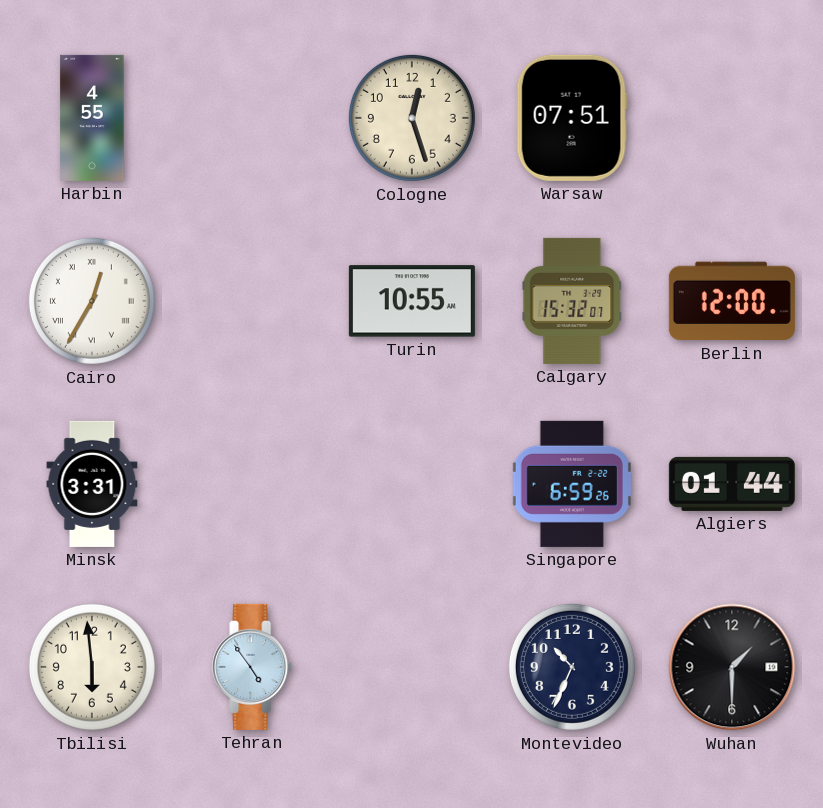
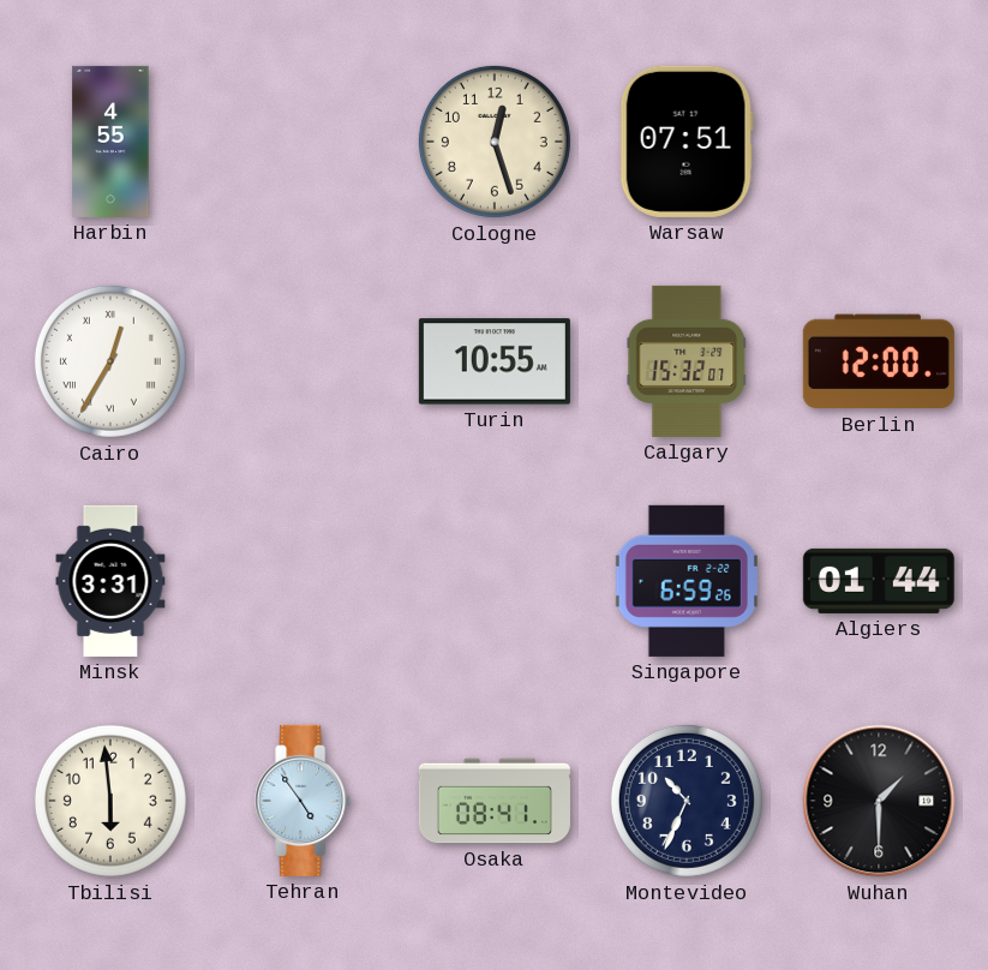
Osaka: none -> 08:41
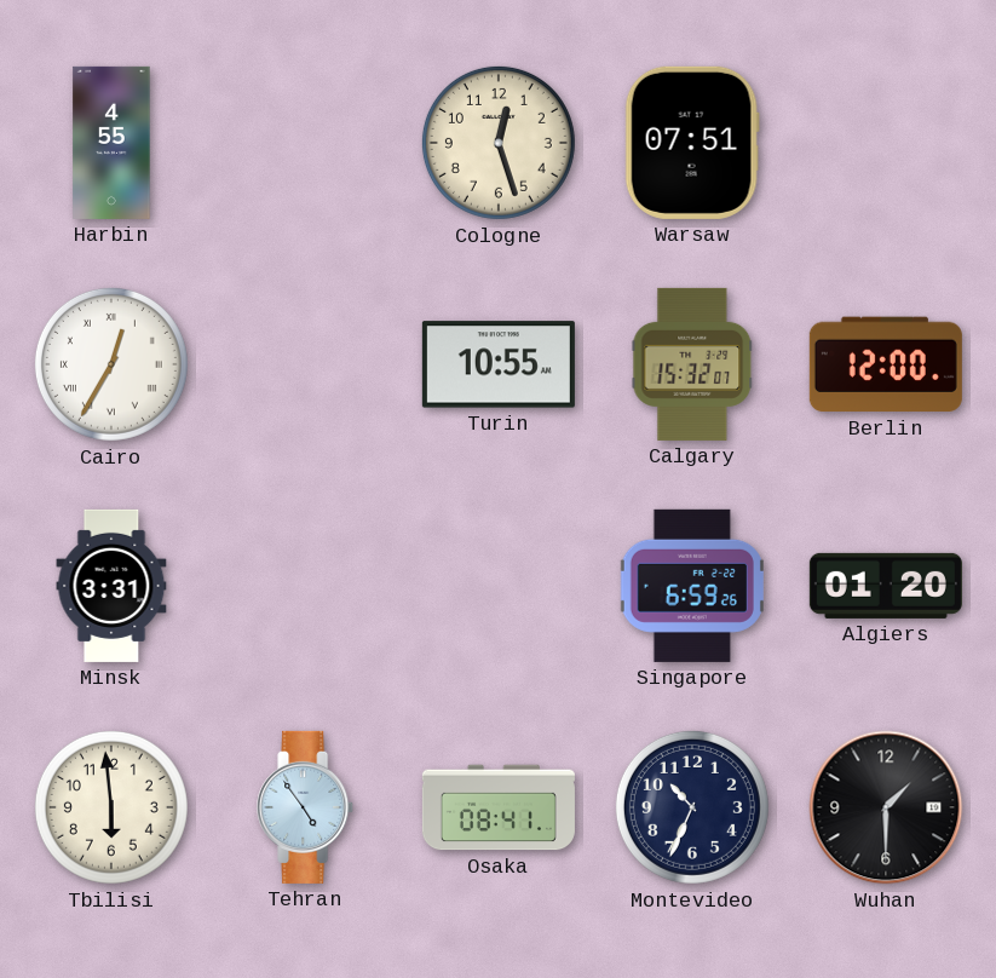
Algiers: 01:44 -> 01:20
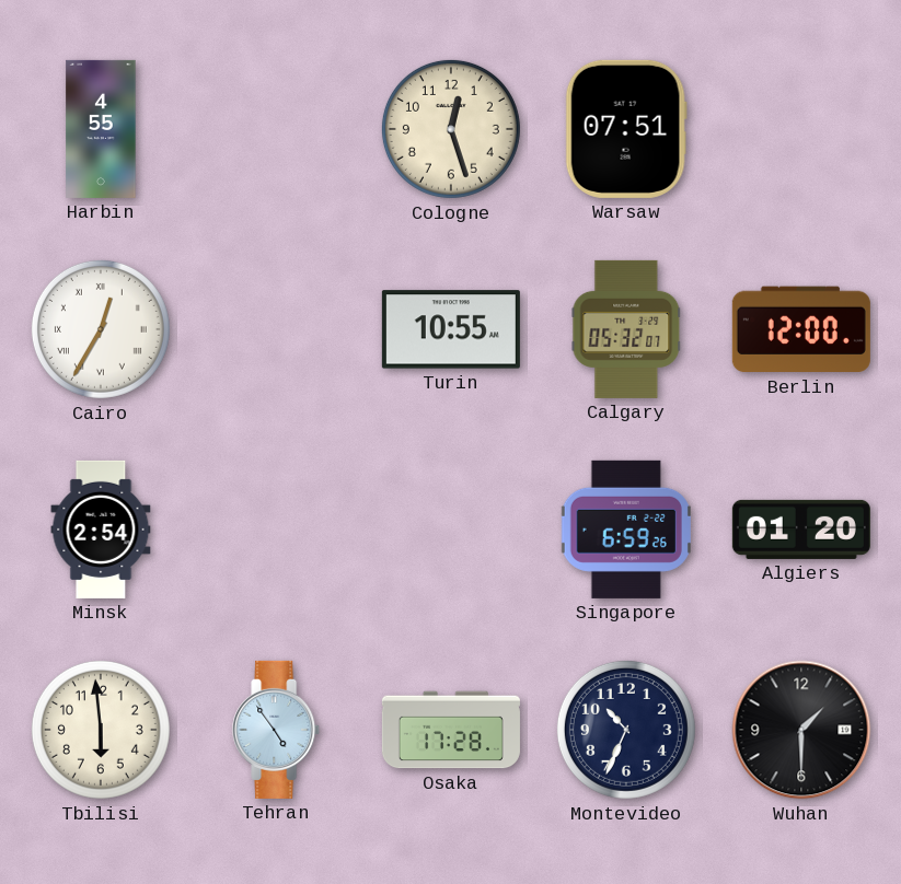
Calgary: 15:32 -> 05:32
Minsk: 3:31 -> 2:54
Osaka: 08:41 -> 17:28
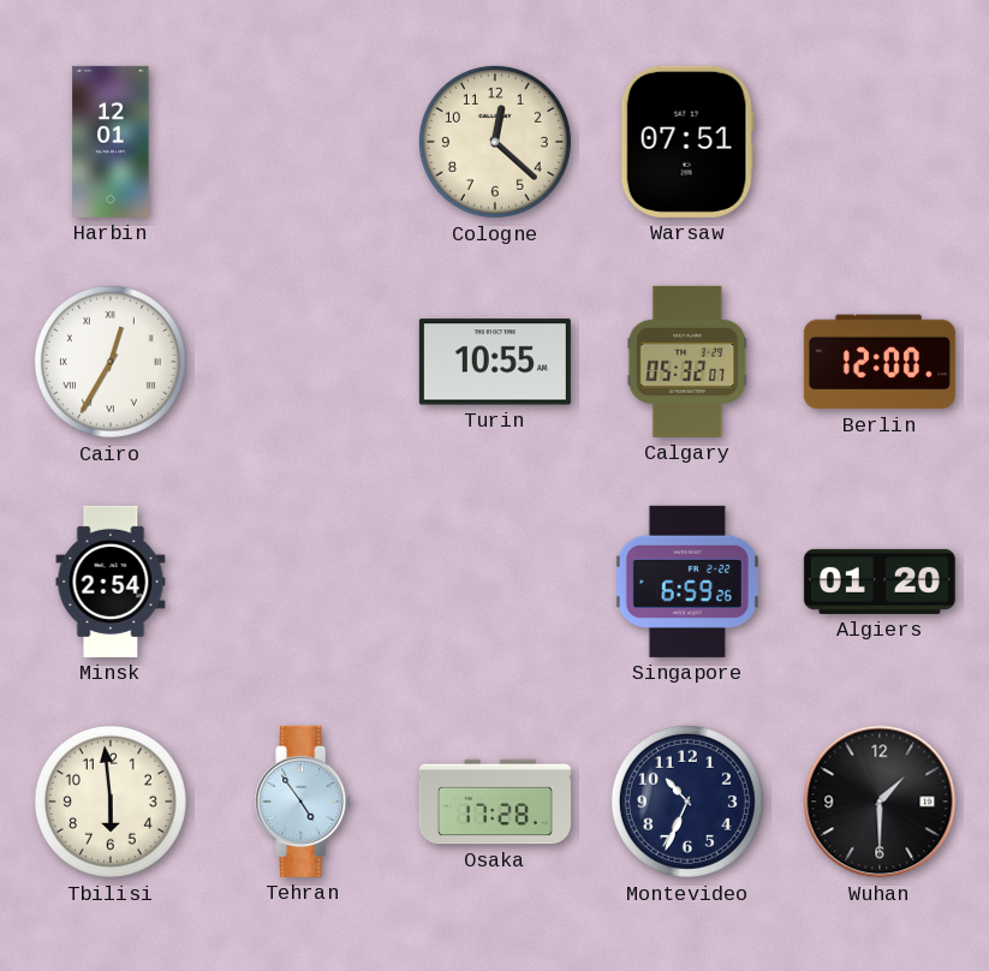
Harbin: 4:55 -> 12:01
Cologne: 12:27 -> 12:22
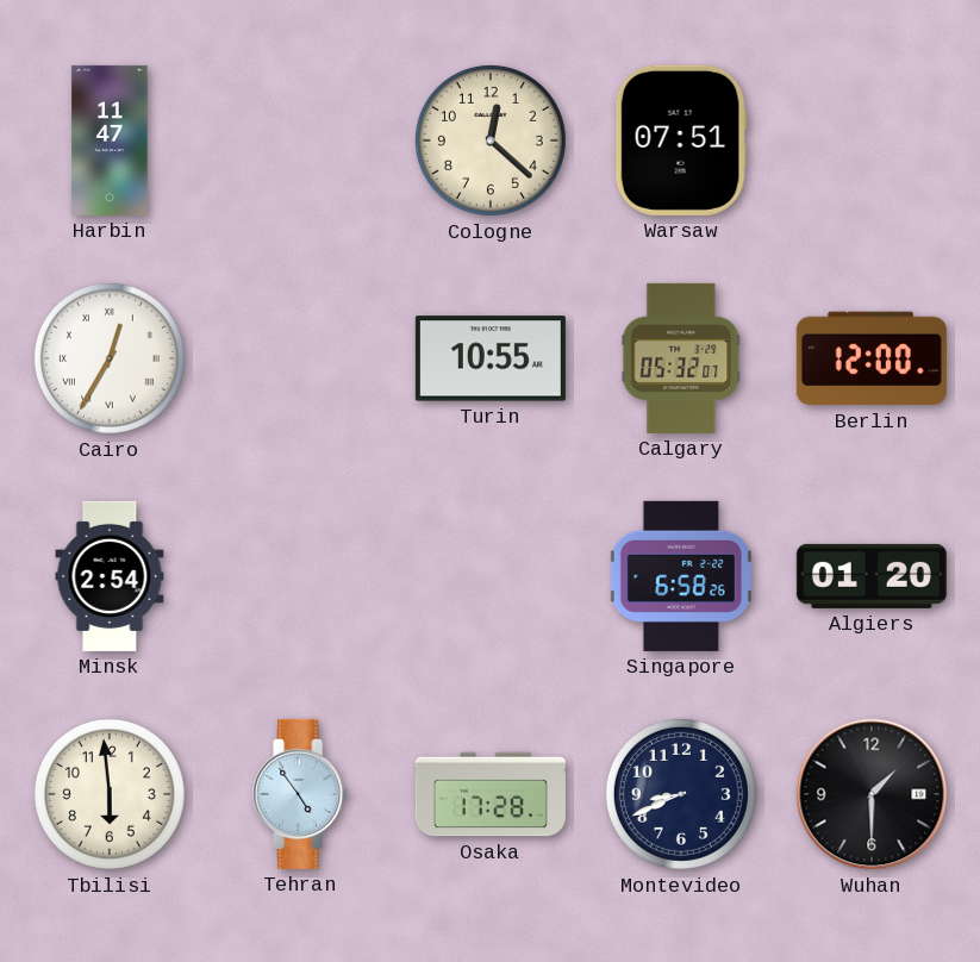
Harbin: 12:01 -> 11:47
Singapore: 6:59 -> 6:58
Montevideo: 10:34 -> 8:41
